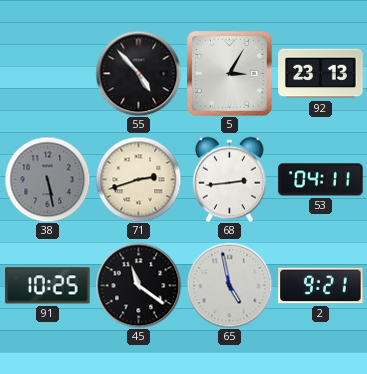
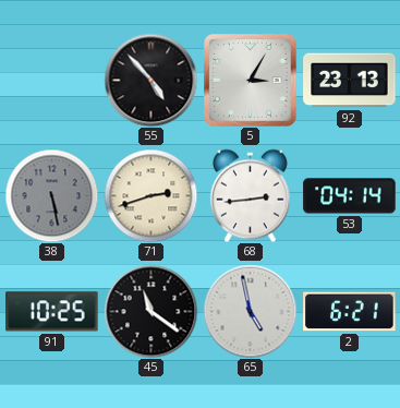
53: 04:11 -> 04:14
2: 9:21 -> 6:21
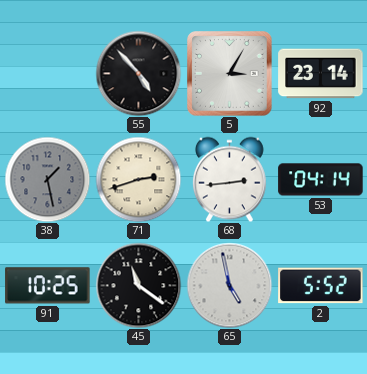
92: 23:13 -> 23:14
38: 5:28 -> 1:28
2: 6:21 -> 5:52
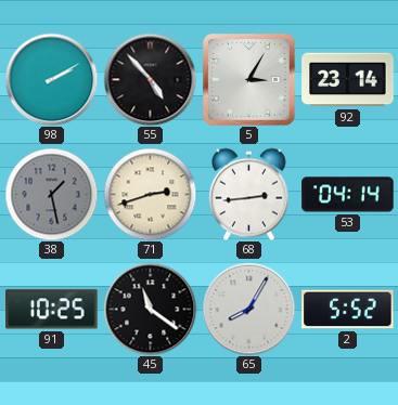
98: none -> 2:10
65: 4:58 -> 8:05
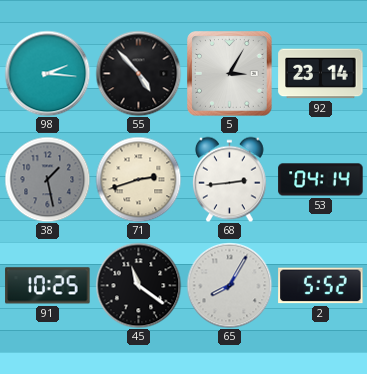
98: 2:10 -> 2:16
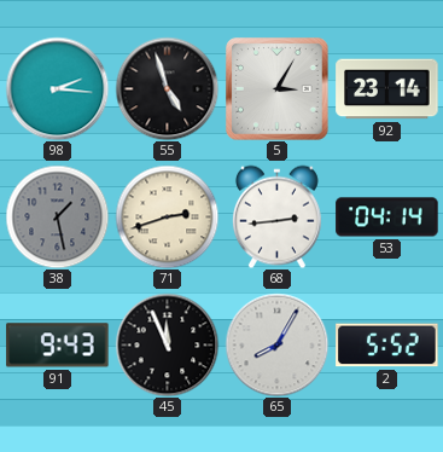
55: 4:53 -> 4:57
91: 10:25 -> 9:43
45: 11:21 -> 11:56
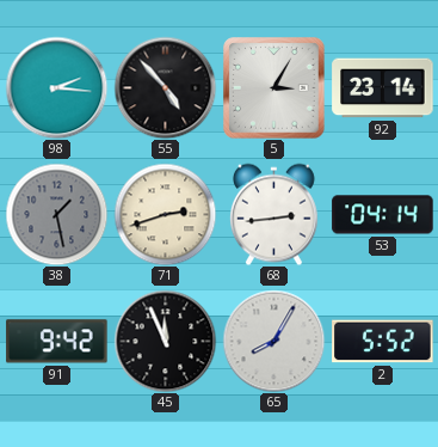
55: 4:57 -> 4:53
91: 9:43 -> 9:42
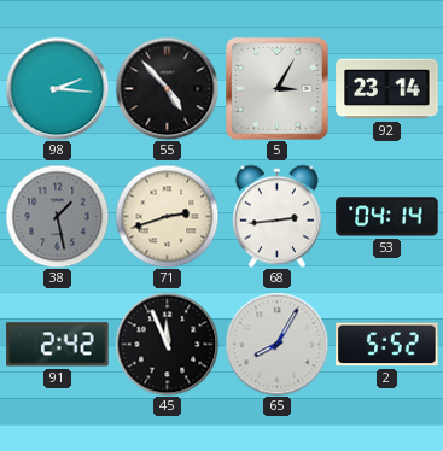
91: 9:42 -> 2:42
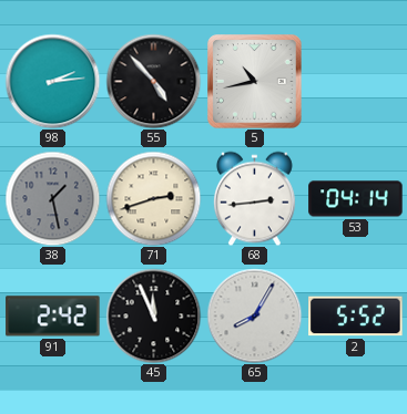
98: 2:16 -> 2:14
5: 3:05 -> 10:43
92: 23:14 -> none
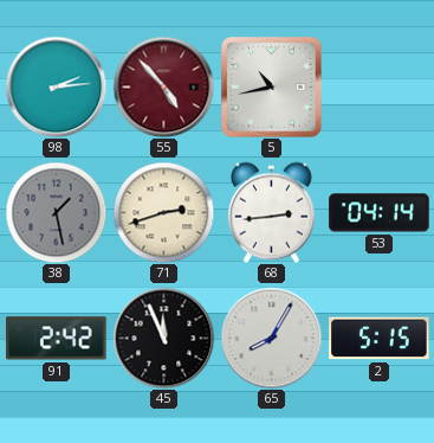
55 dial: black -> burgundy
2: 5:52 -> 5:15
